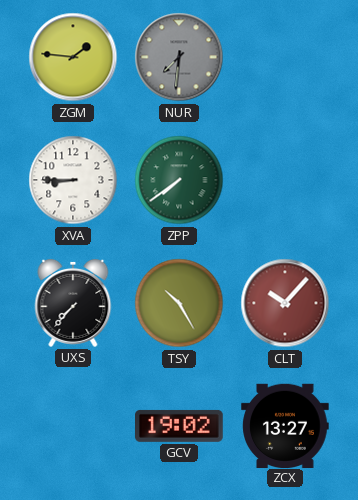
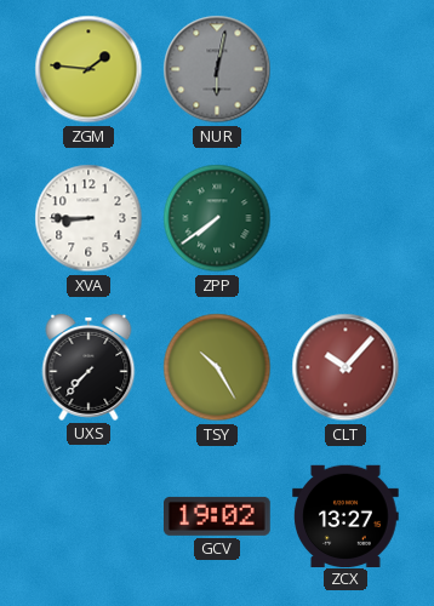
NUR: 7:31 -> 6:02
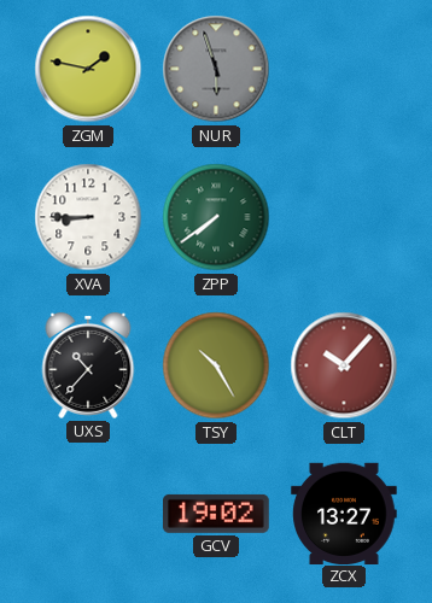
ZGM: 1:46 -> 1:47
NUR: 6:02 -> 5:57
UXS: 7:37 -> 10:37
